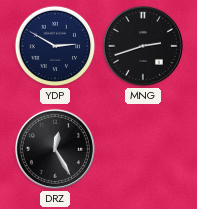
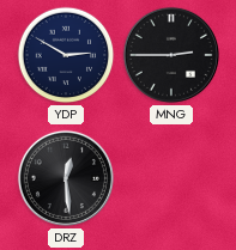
MNG: 2:42 -> 2:45
DRZ: 12:25 -> 12:29
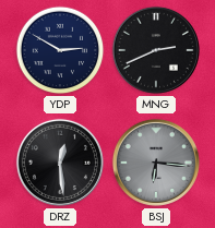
MNG: 2:45 -> 2:41
BSJ: none -> 6:16
